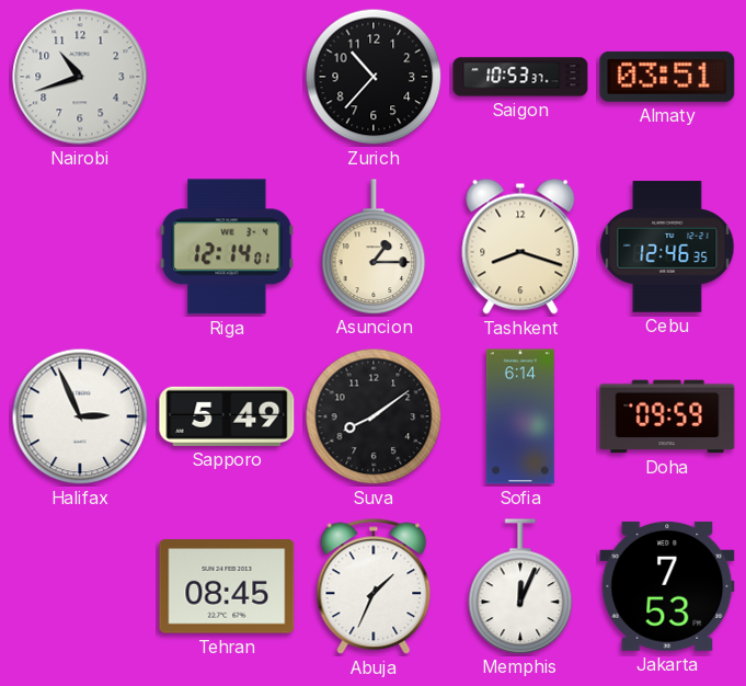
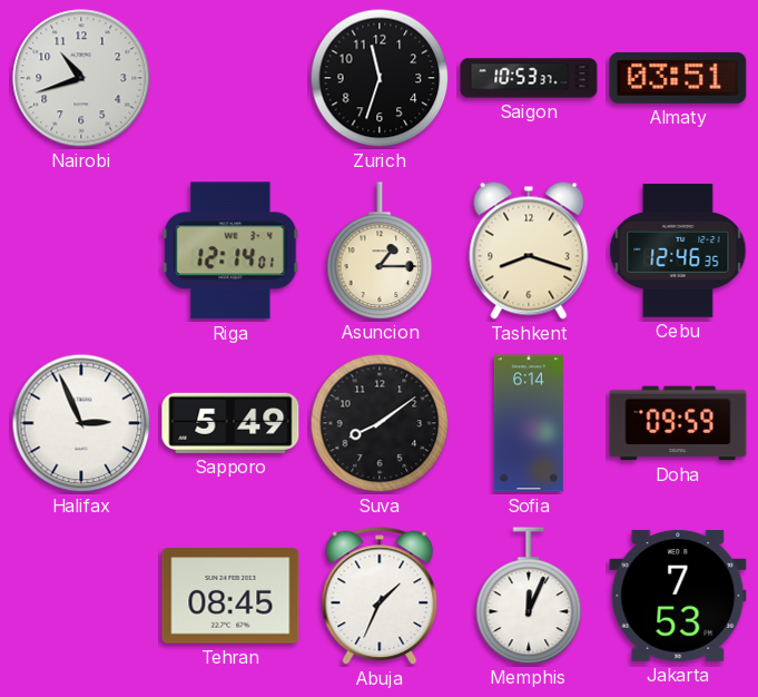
Zurich: 10:37 -> 11:33
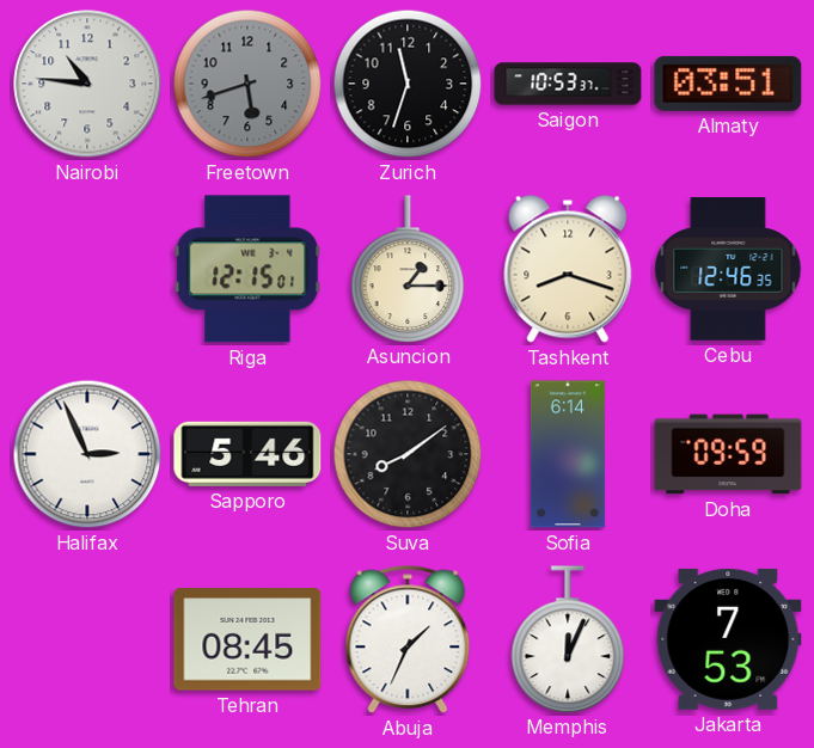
Nairobi: 10:42 -> 10:46
Freetown: none -> 5:42
Riga: 12:14 -> 12:15
Sapporo: 5:49 -> 5:46
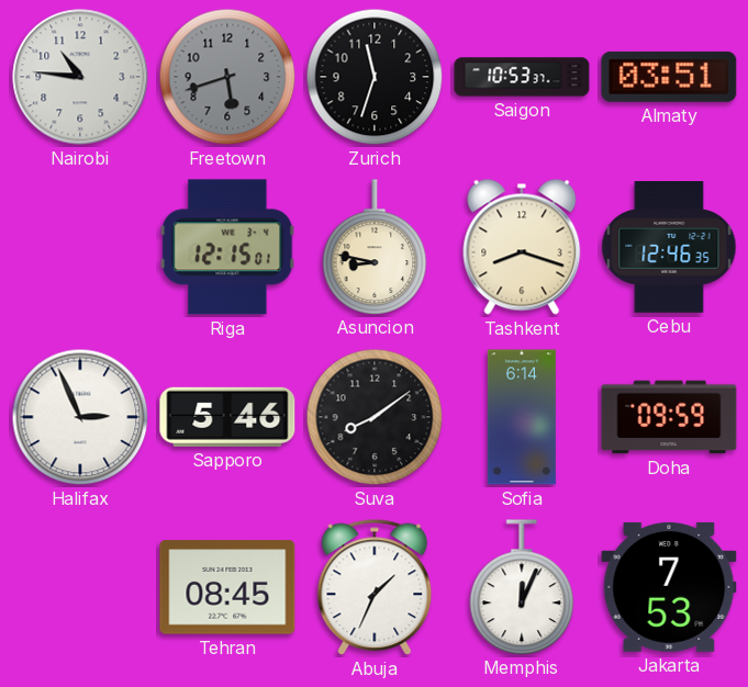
Asuncion: 1:15 -> 8:47
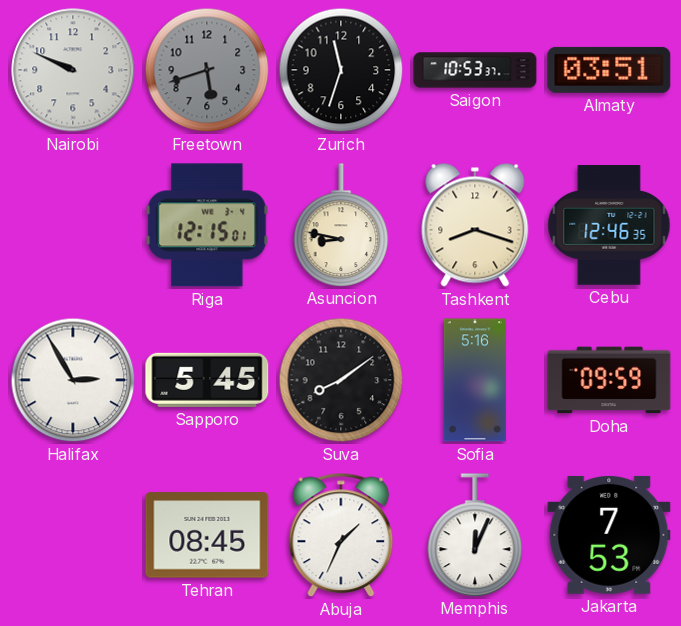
Nairobi: 10:46 -> 9:49
Halifax: 2:56 -> 2:55
Sapporo: 5:46 -> 5:45
Sofia: 6:14 -> 5:16
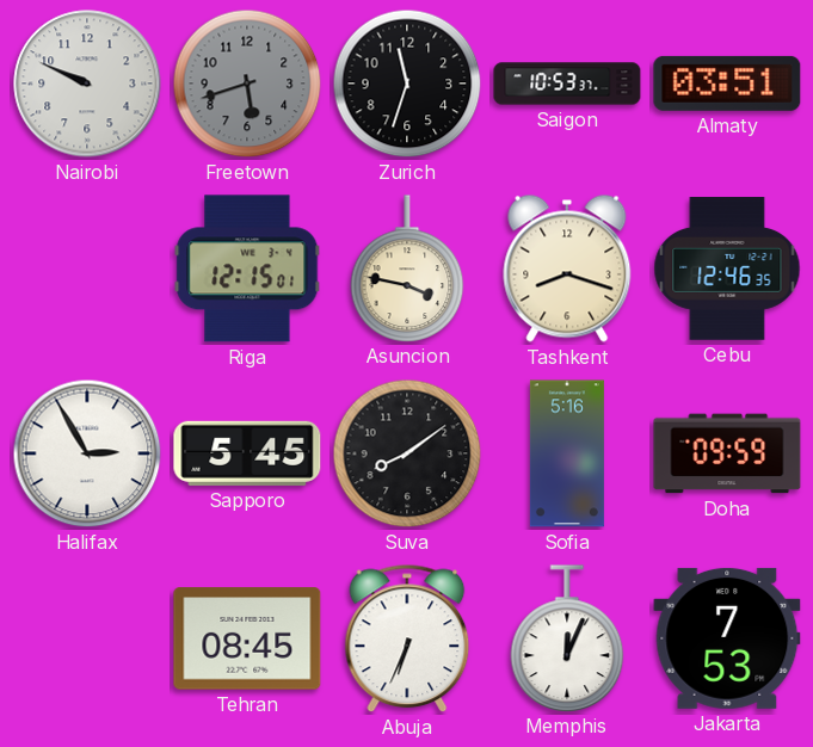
Asuncion: 8:47 -> 3:47
Abuja: 1:34 -> 6:34
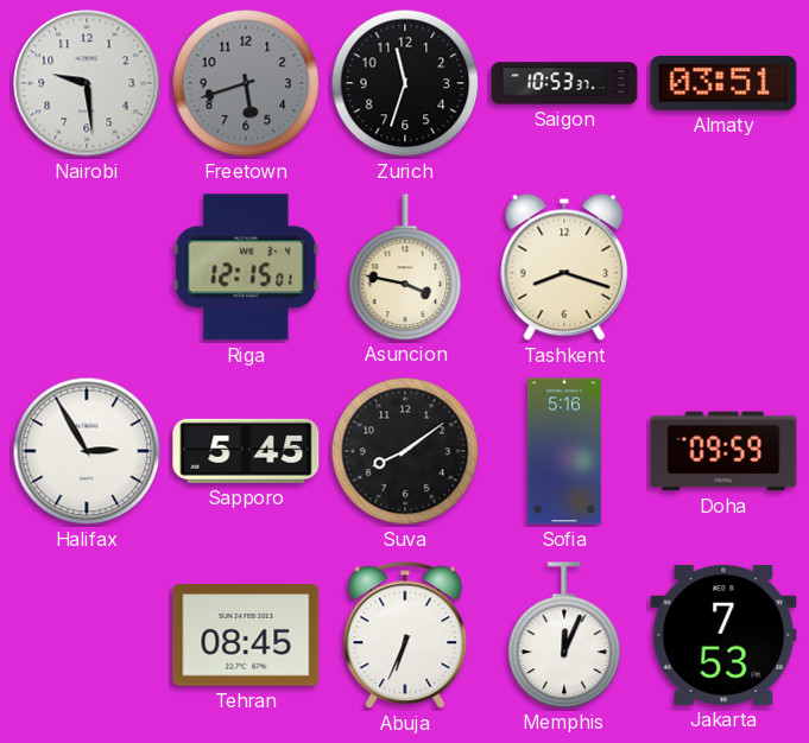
Nairobi: 9:49 -> 9:29
Cebu: 12:46 -> none
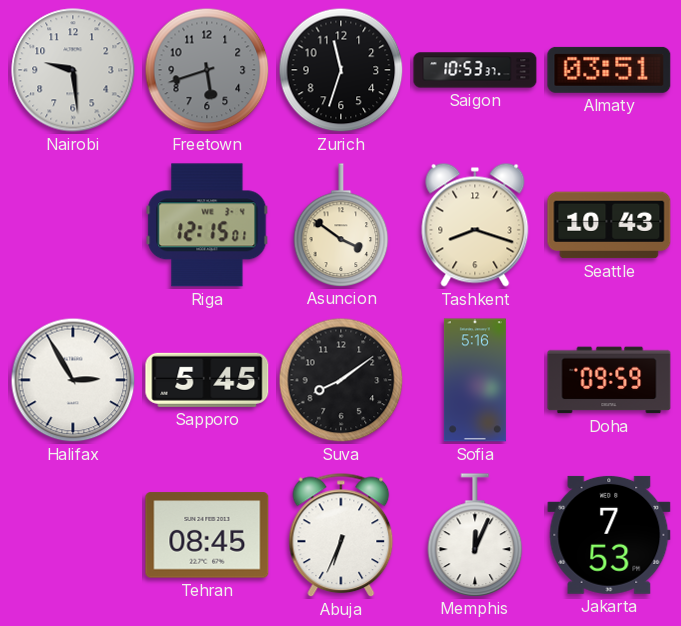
Asuncion: 3:47 -> 3:51
Seattle: none -> 10:43
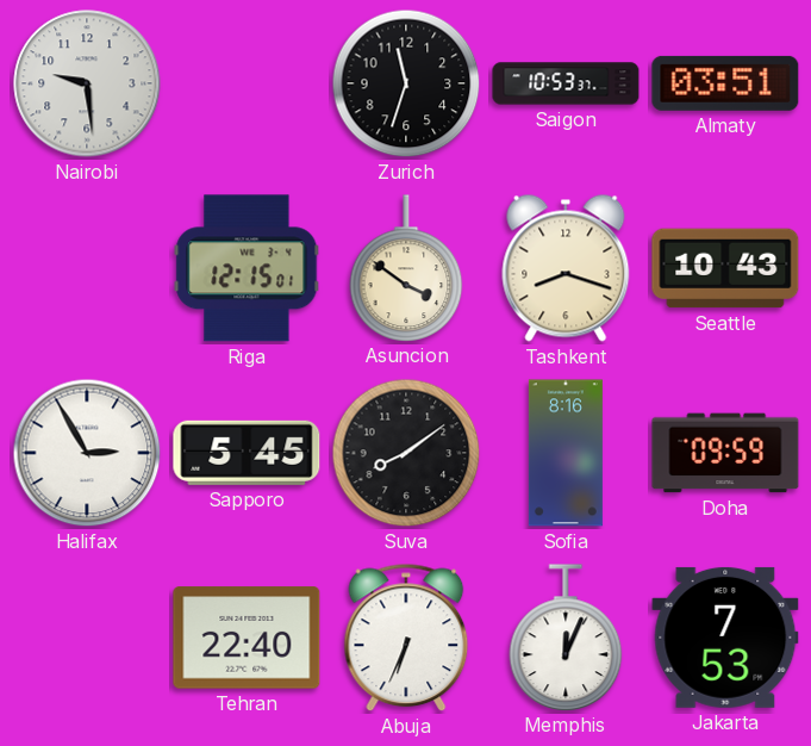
Freetown: 5:42 -> none
Sofia: 5:16 -> 8:16
Tehran: 08:45 -> 22:40
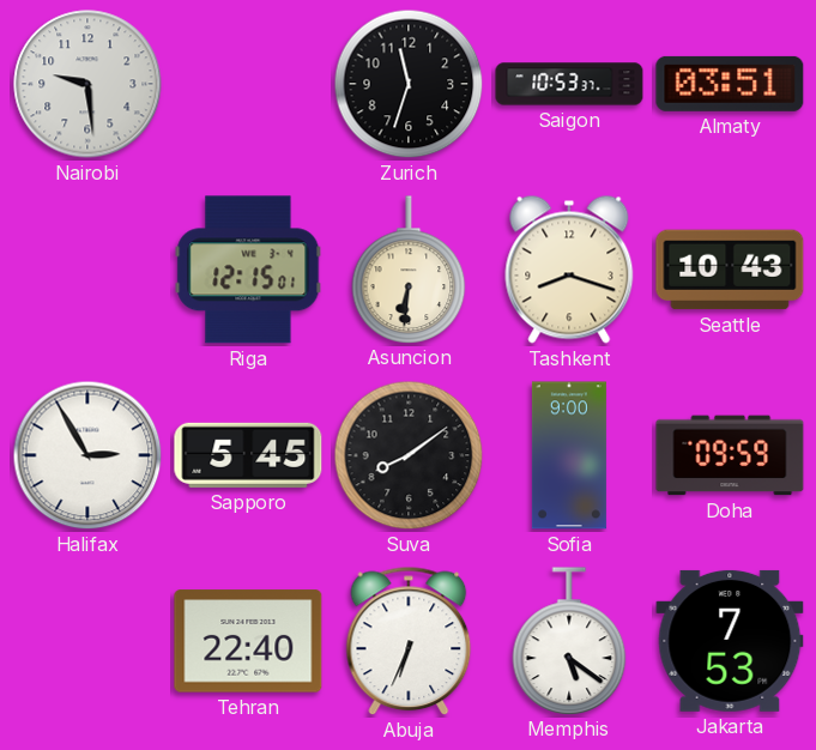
Asuncion: 3:51 -> 6:31
Sofia: 8:16 -> 9:00
Memphis: 12:04 -> 5:21
